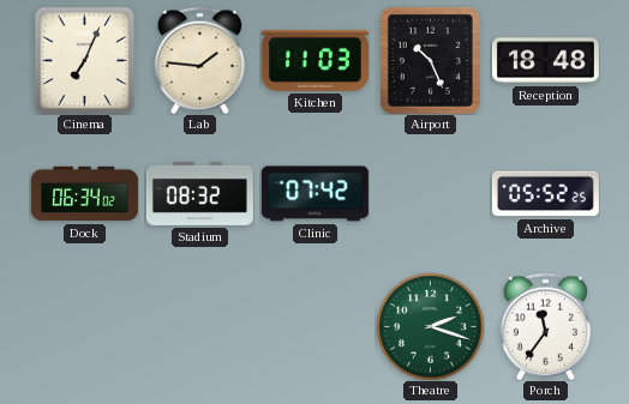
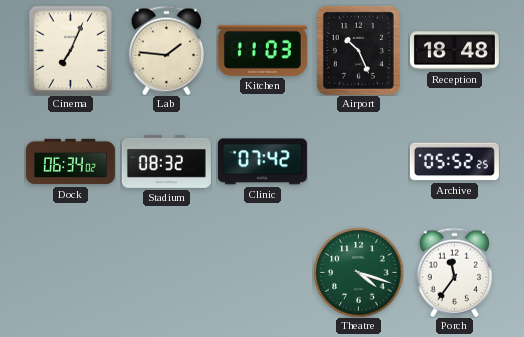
Theatre: 2:18 -> 4:18
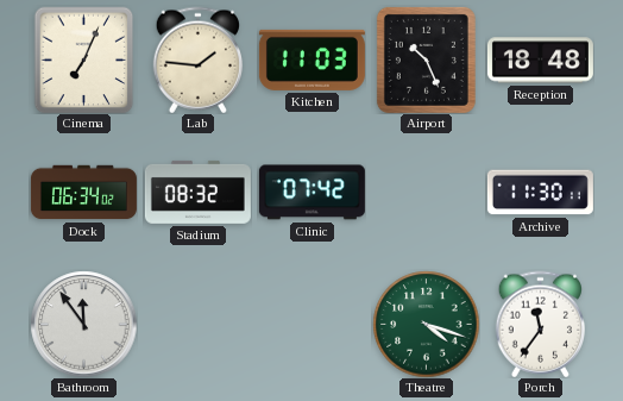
Archive: 05:52 -> 11:30
Bathroom: none -> 11:54
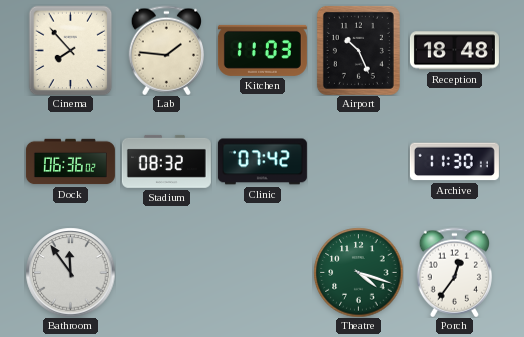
Cinema: 7:04 -> 7:53
Dock: 06:34 -> 06:36
Porch: 11:36 -> 12:36
